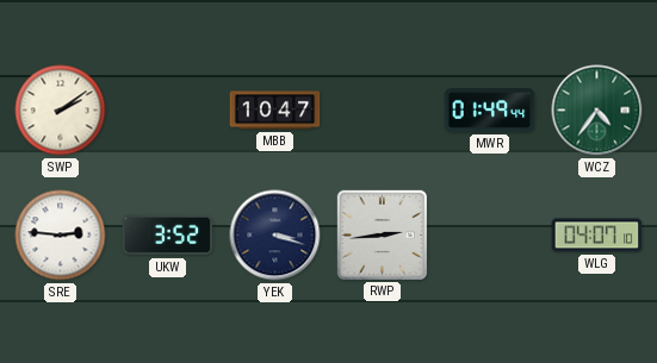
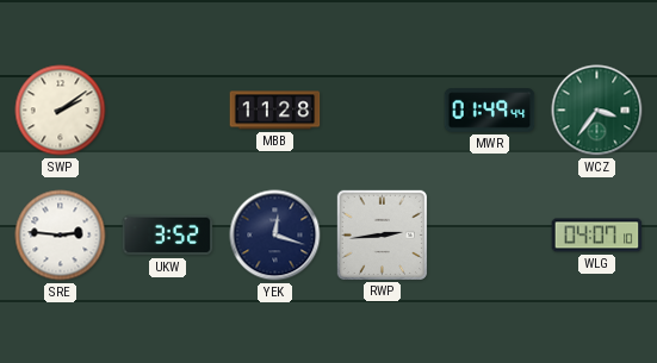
MBB: 10:47 -> 11:28
WCZ: 4:36 -> 3:36
YEK: 3:18 -> 12:18
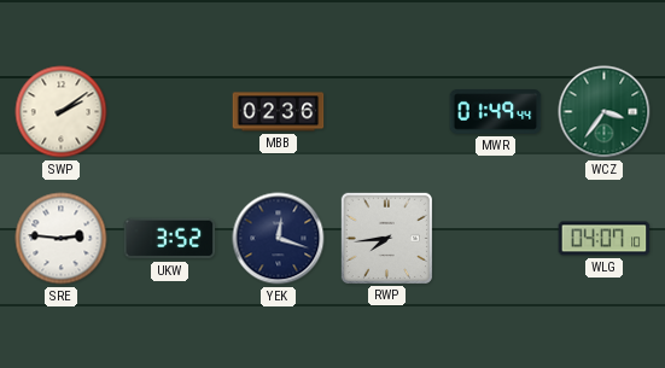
MBB: 11:28 -> 02:36
RWP: 2:44 -> 7:44
